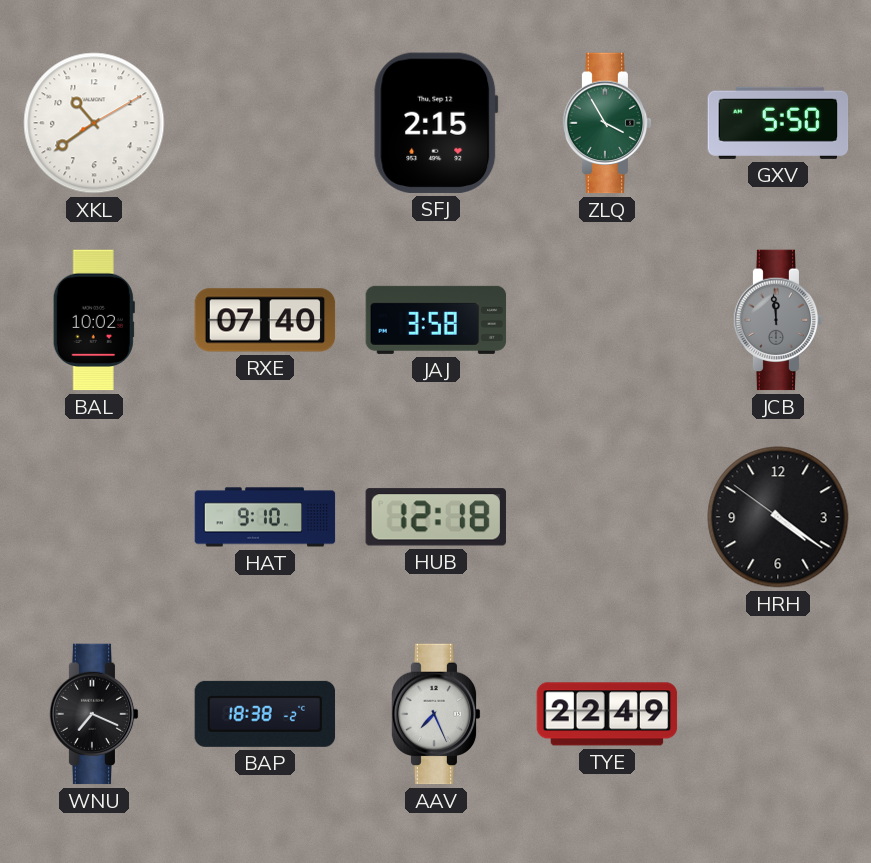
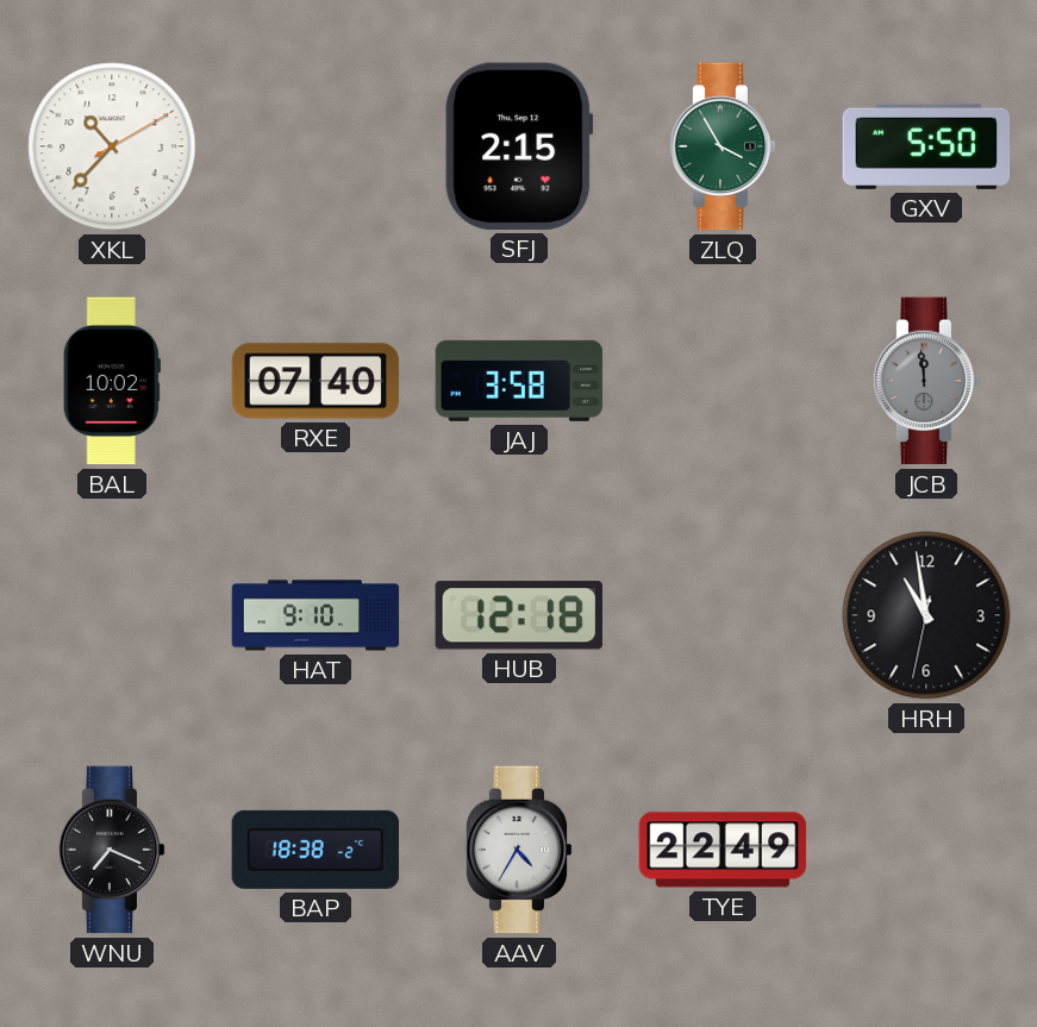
XKL: 10:39 -> 10:37
HRH: 4:20 -> 10:58
AAV: 7:26 -> 4:35
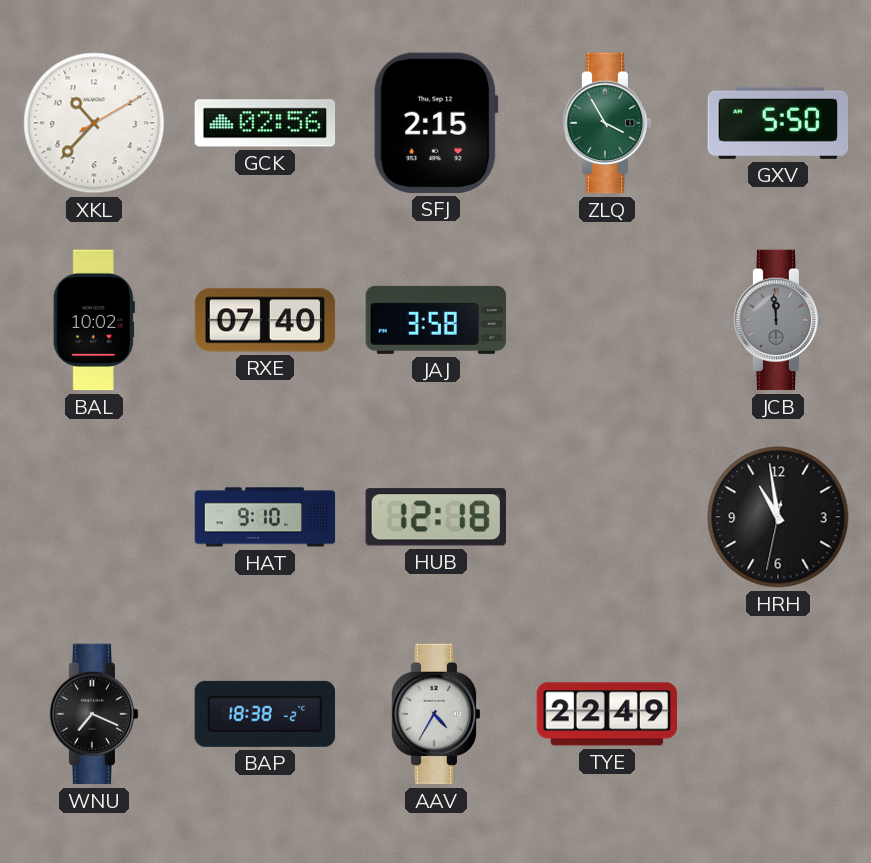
GCK: none -> 02:56
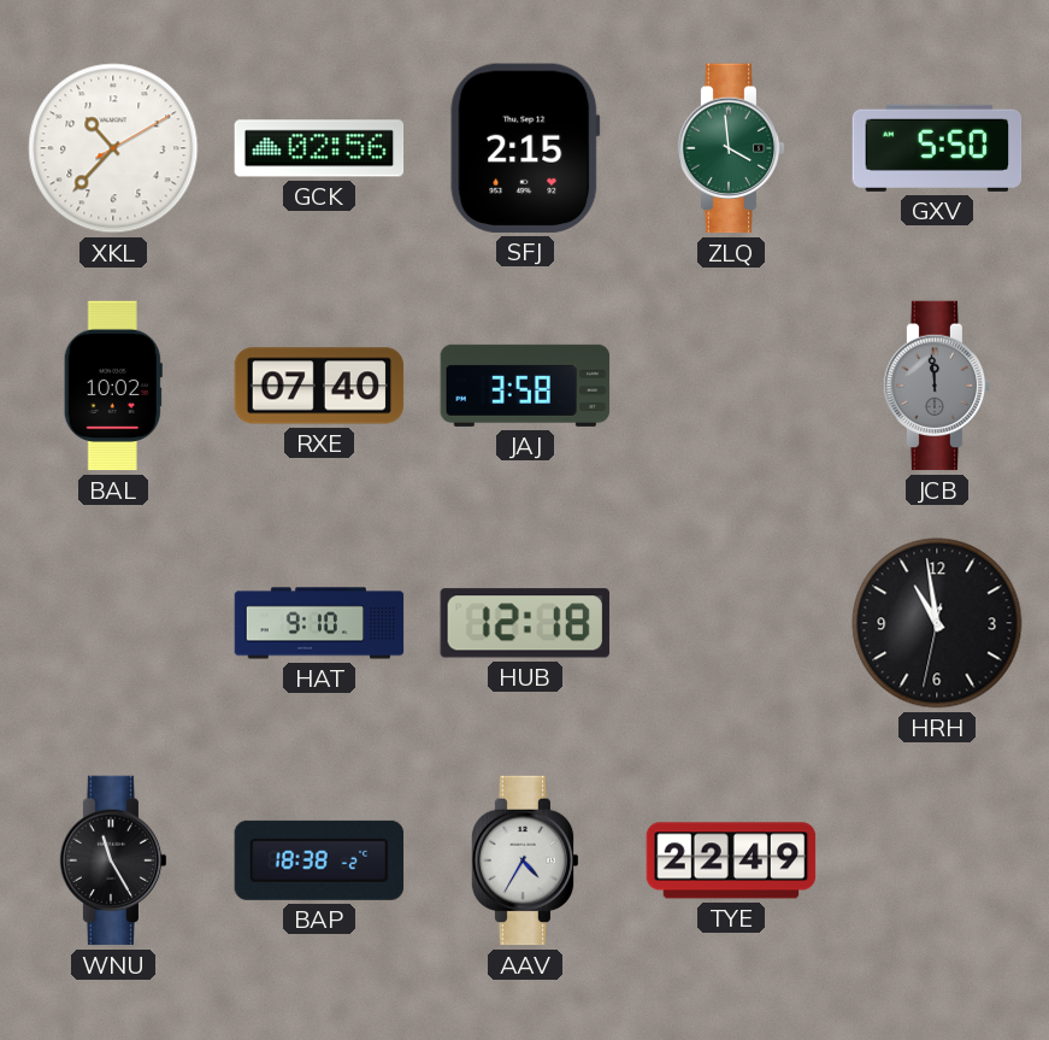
ZLQ: 3:55 -> 3:59
WNU: 7:19 -> 11:25
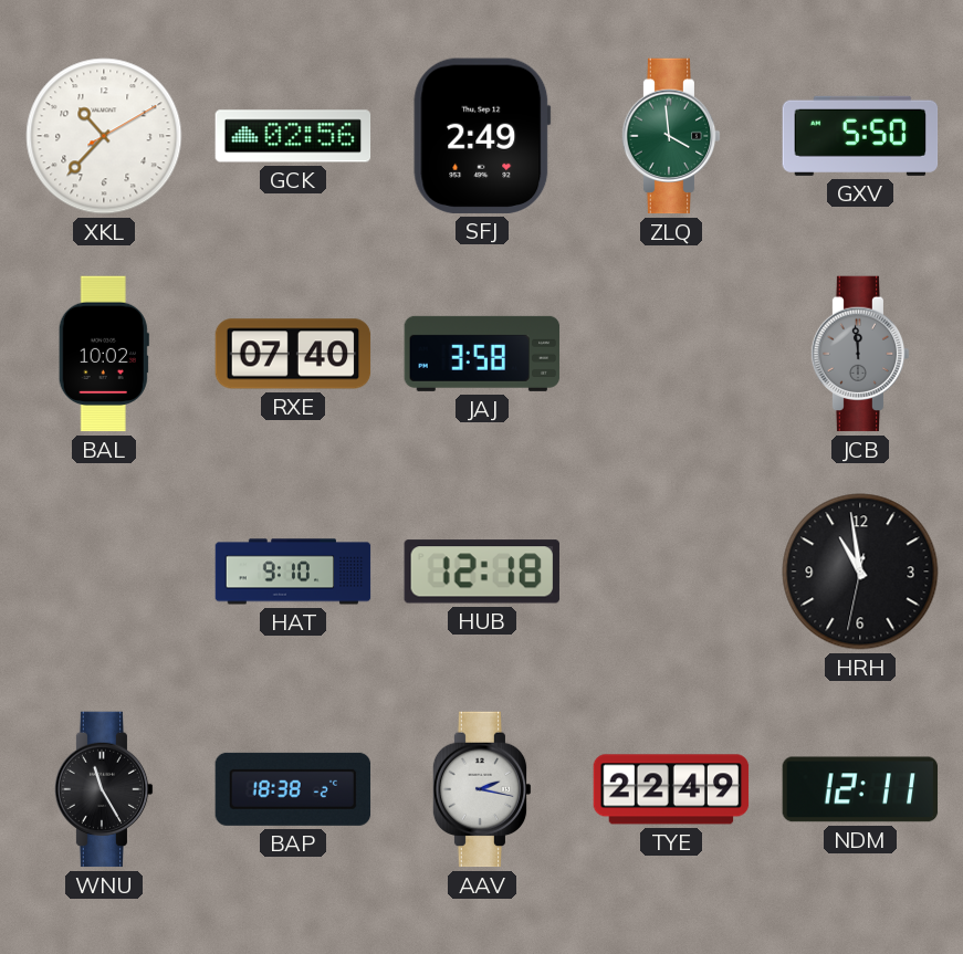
SFJ: 2:15 -> 2:49
AAV: 4:35 -> 2:17
NDM: none -> 12:11
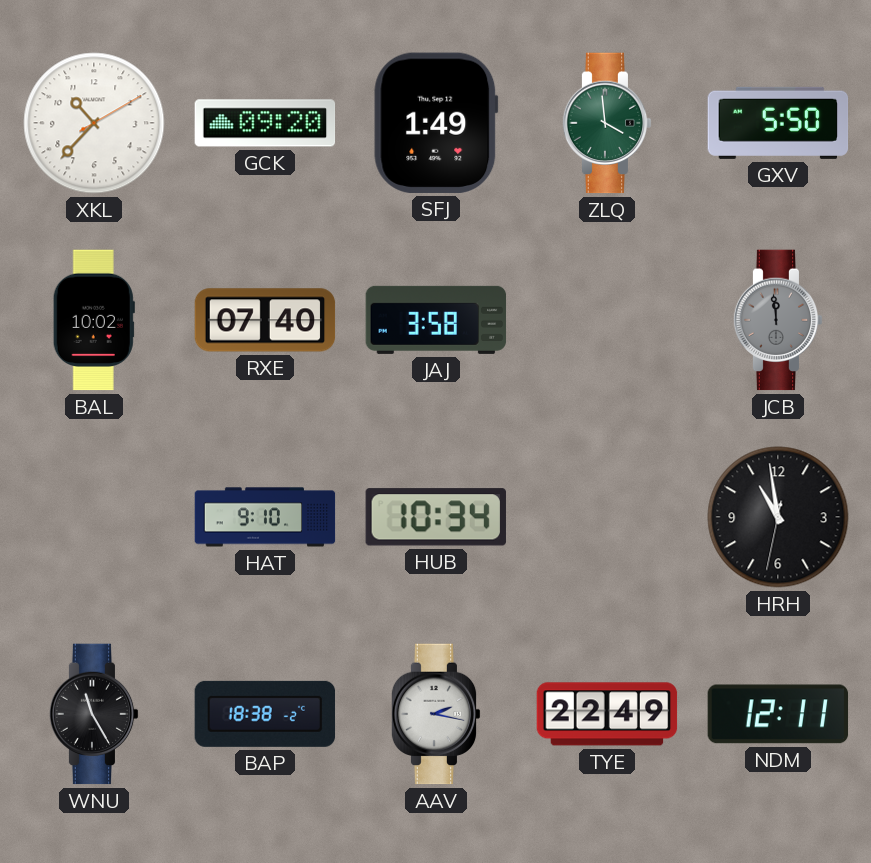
GCK: 02:56 -> 09:20
SFJ: 2:49 -> 1:49
HUB: 12:18 -> 10:34
